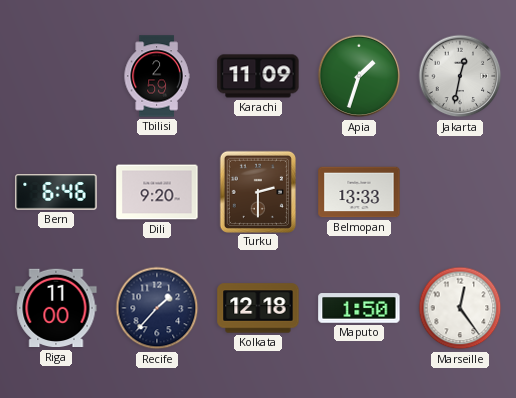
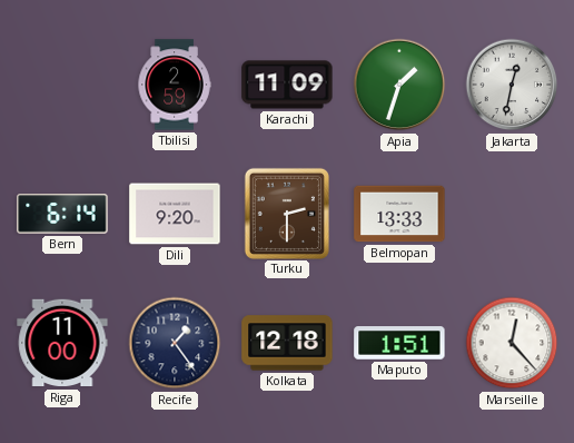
Bern: 6:46 -> 6:14
Recife: 1:37 -> 1:24
Maputo: 1:50 -> 1:51
Marseille: 12:24 -> 12:23
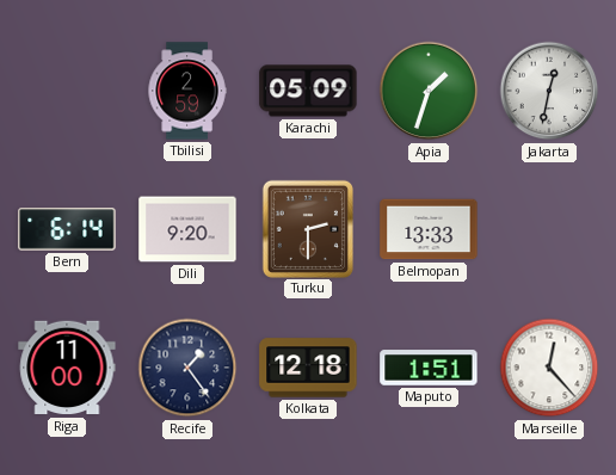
Karachi: 11:09 -> 05:09
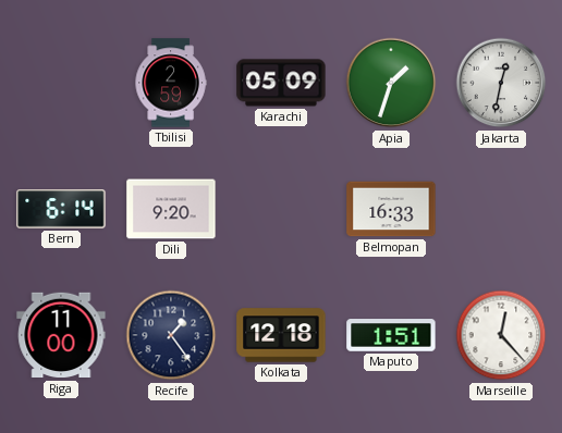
Turku: 2:30 -> none
Belmopan: 13:33 -> 16:33
